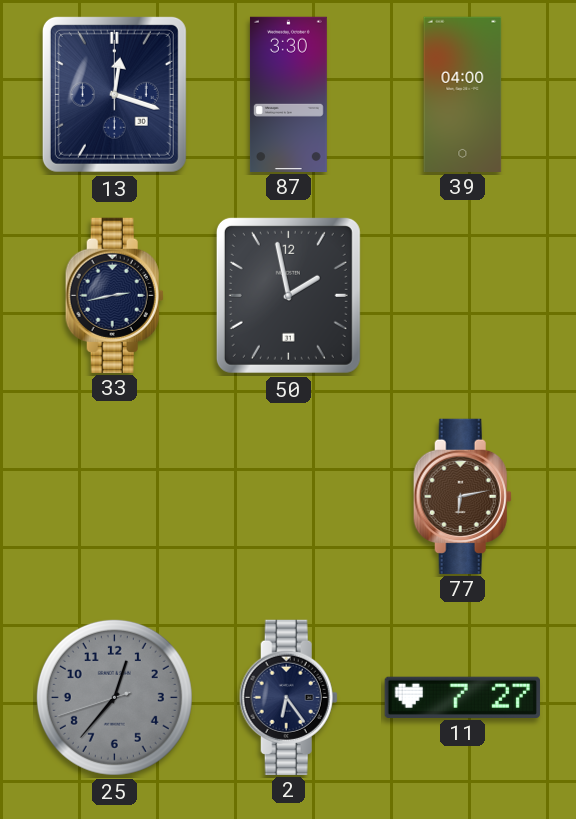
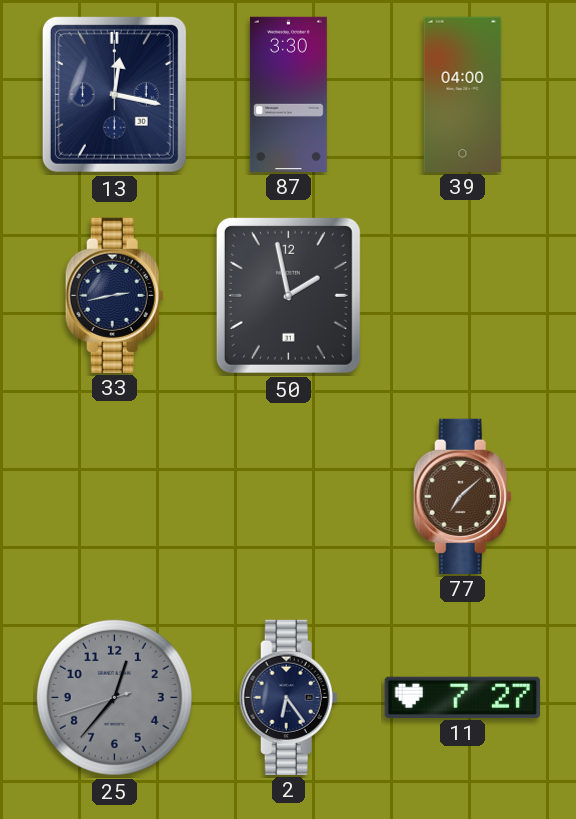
13: 12:18 -> 12:17
77: 6:13 -> 7:08
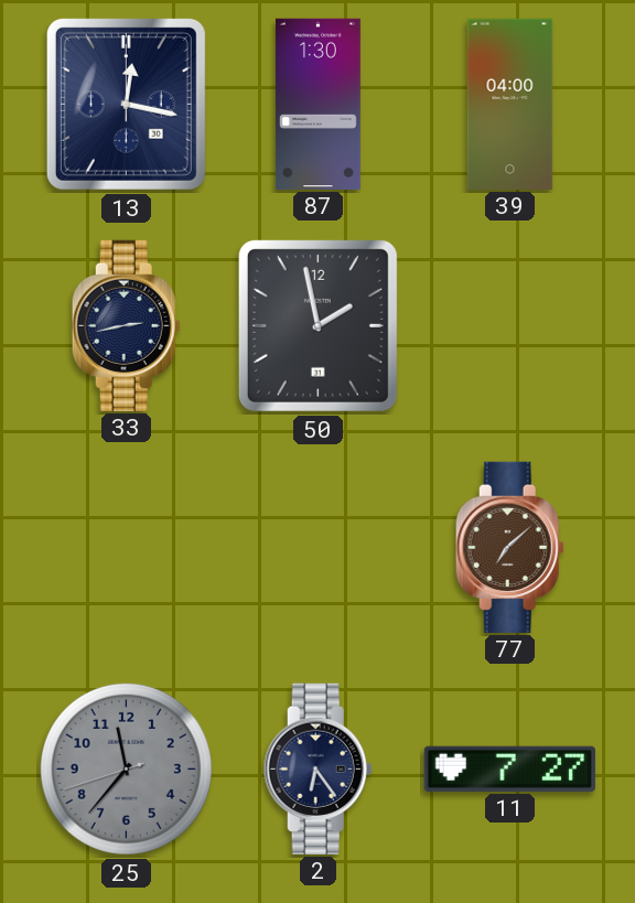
87: 3:30 -> 1:30
25: 12:36 -> 11:36
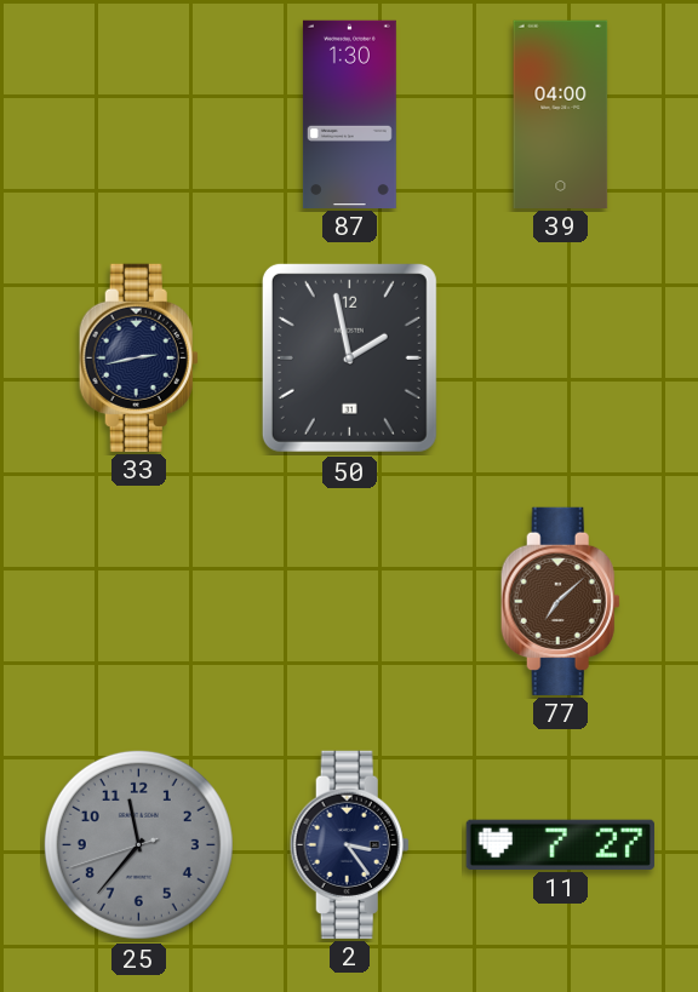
13: 12:17 -> none
2: 6:24 -> 3:24
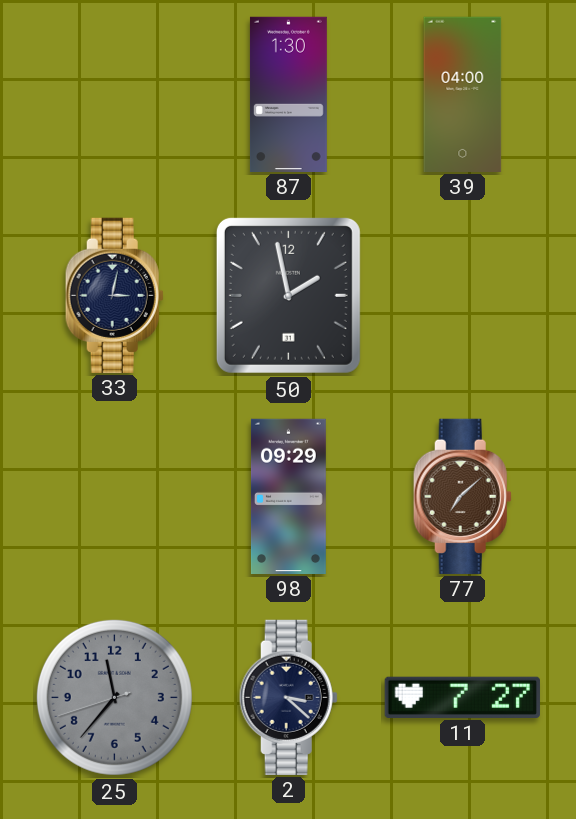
33: 2:43 -> 3:02
98: none -> 09:29
2: 3:24 -> 3:22
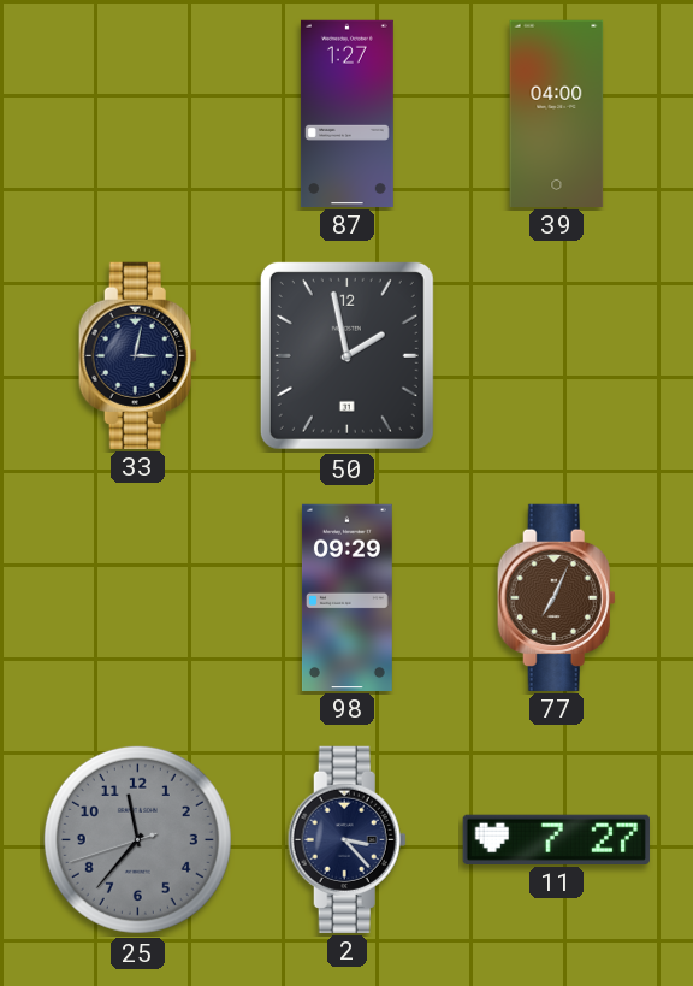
87: 1:30 -> 1:27
77: 7:08 -> 7:04
2: 3:22 -> 3:23
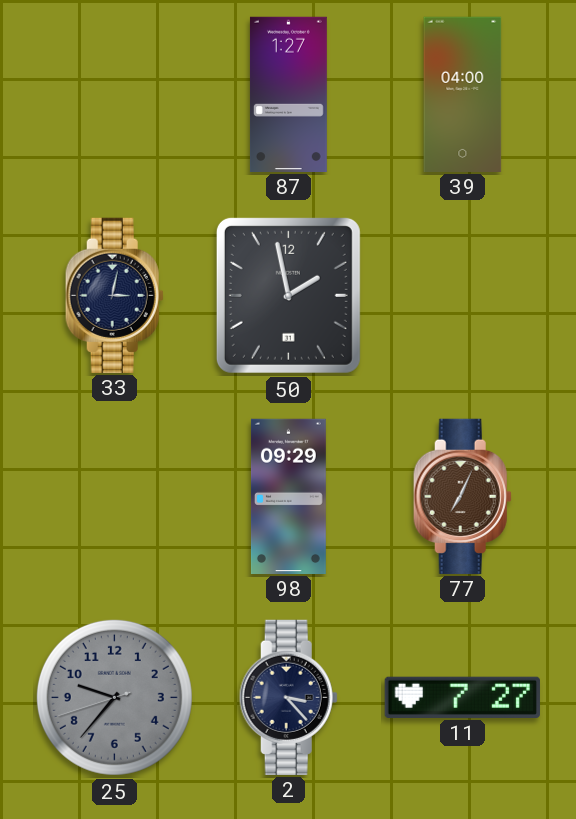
25: 11:36 -> 9:36
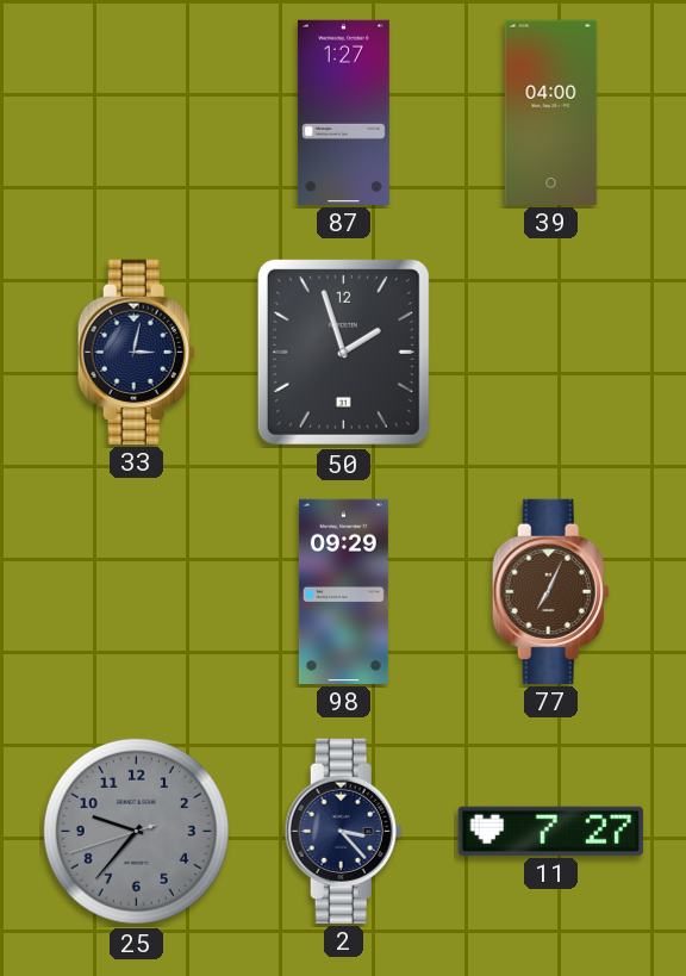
50: 1:58 -> 1:57
